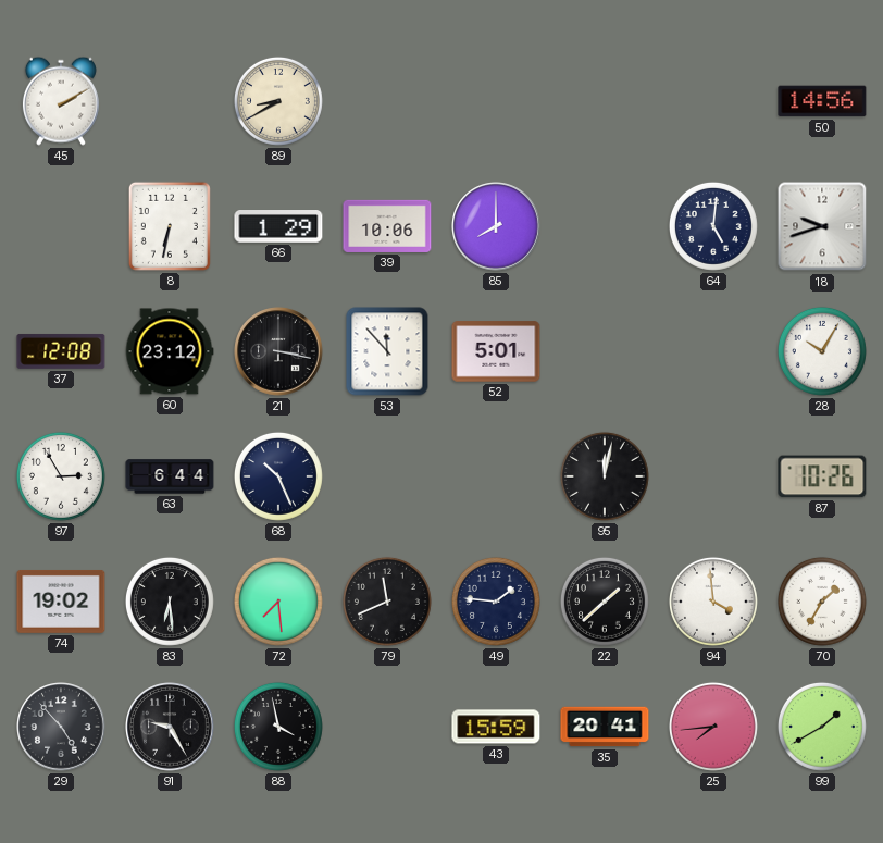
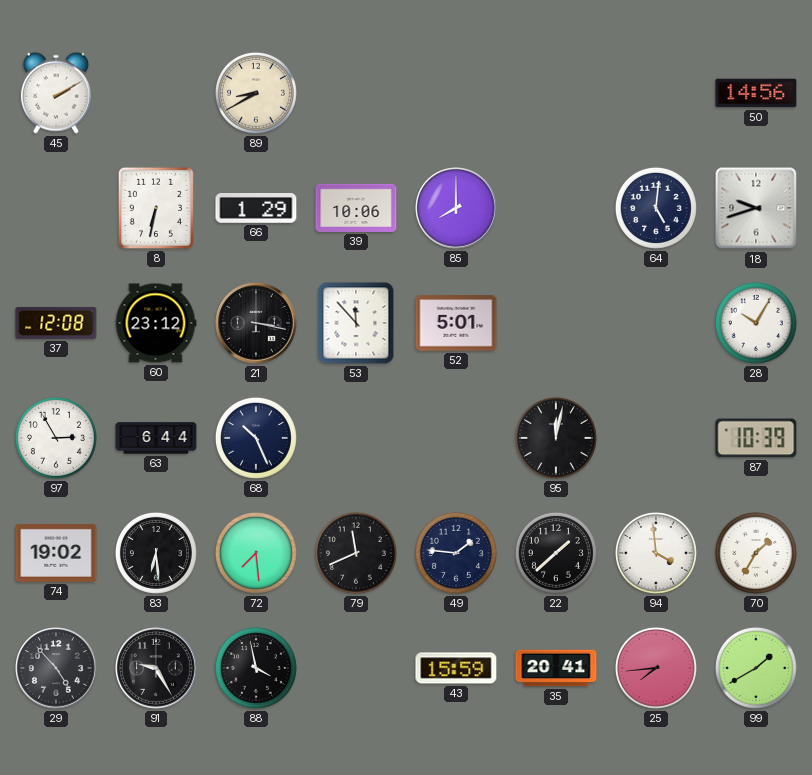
87: 10:26 -> 10:39
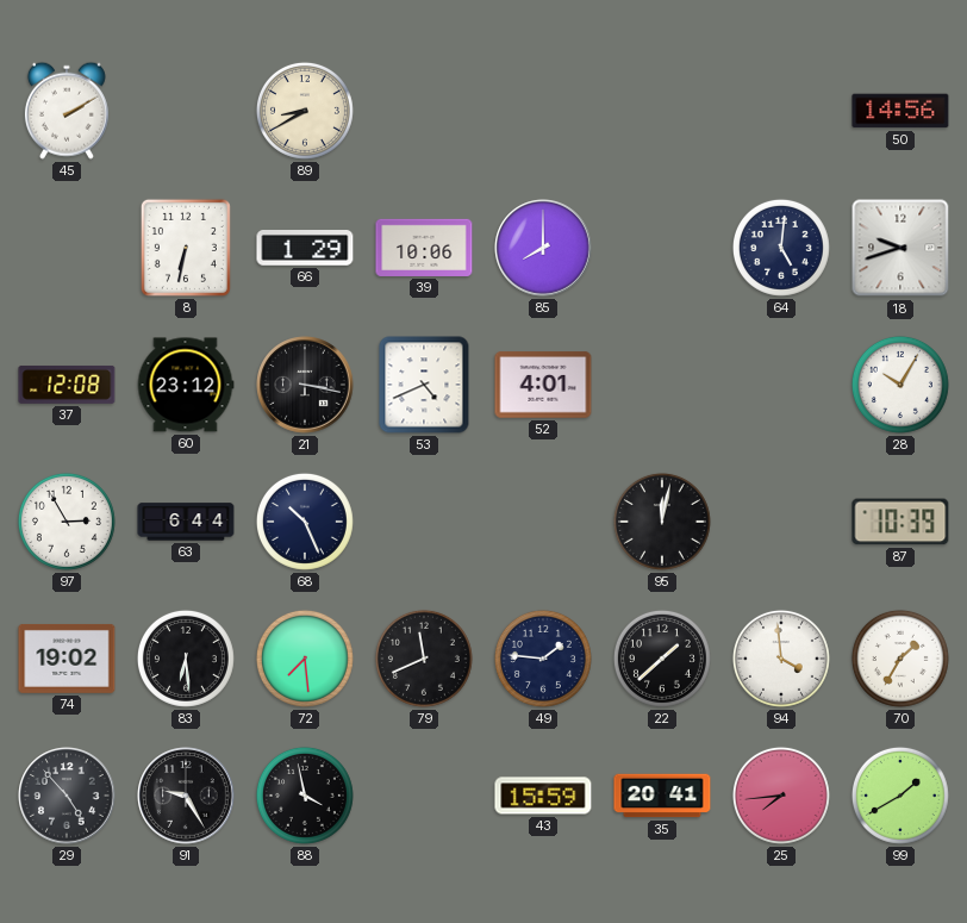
53: 11:53 -> 4:41
52: 5:01 -> 4:01
